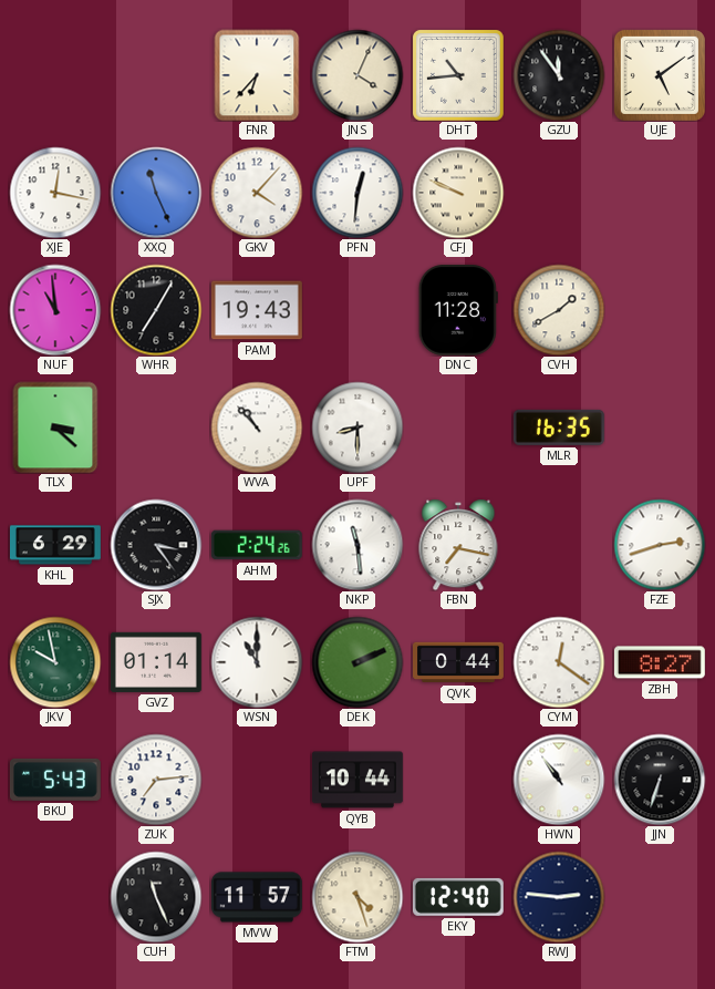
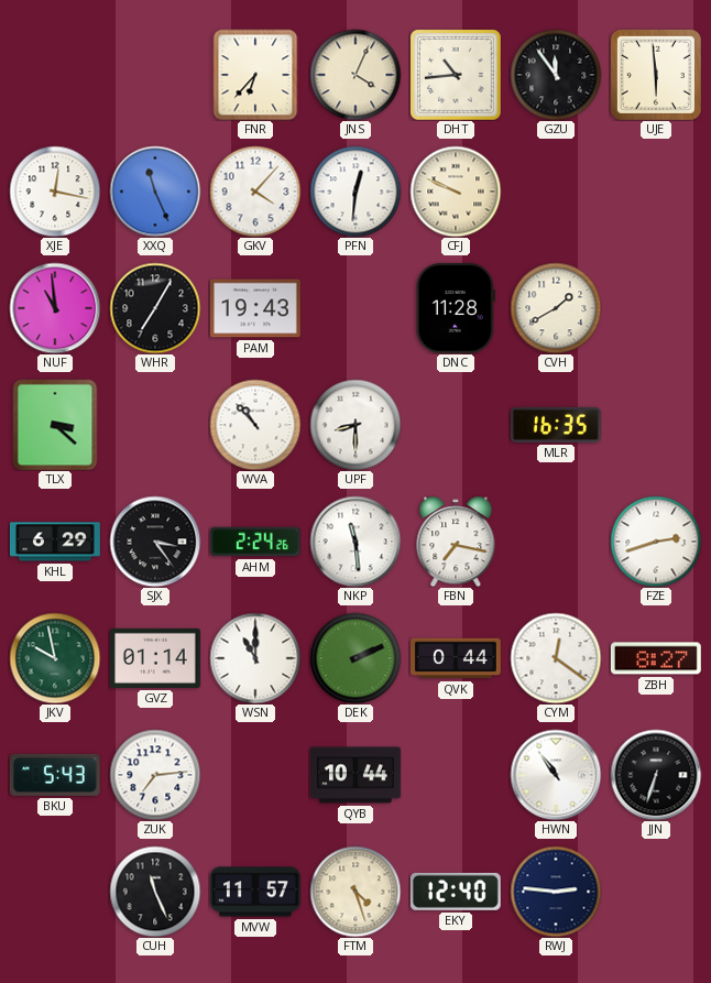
UJE: 5:09 -> 5:59
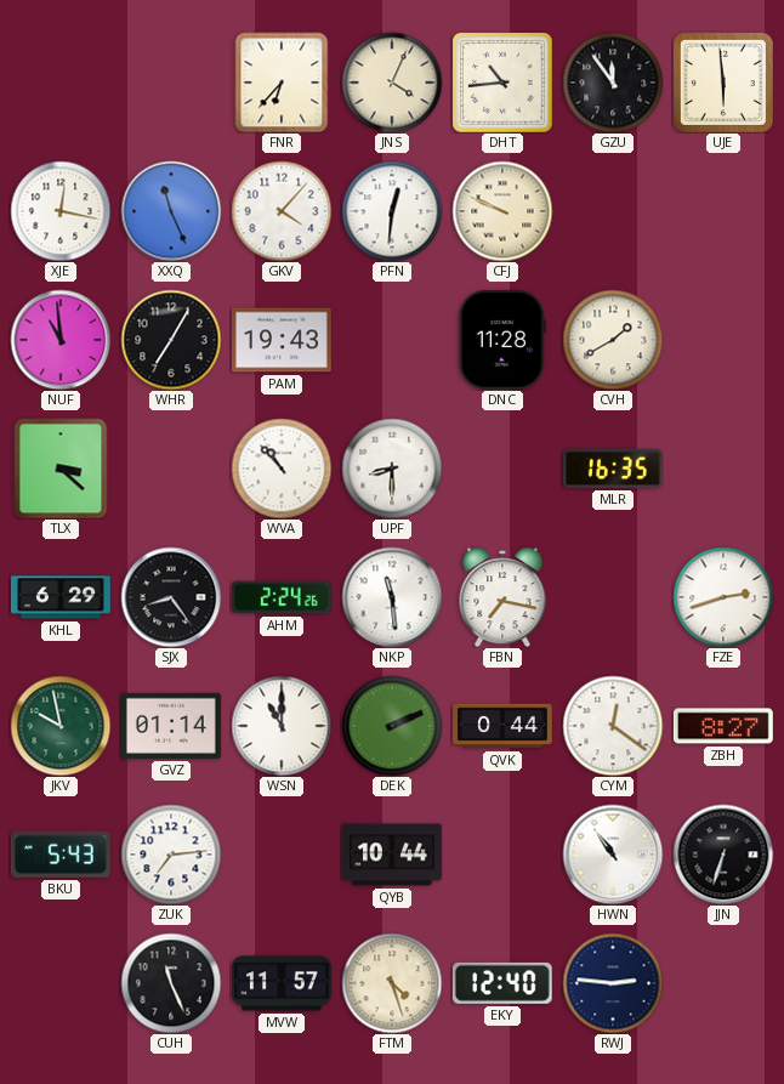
SJX: 3:24 -> 8:24
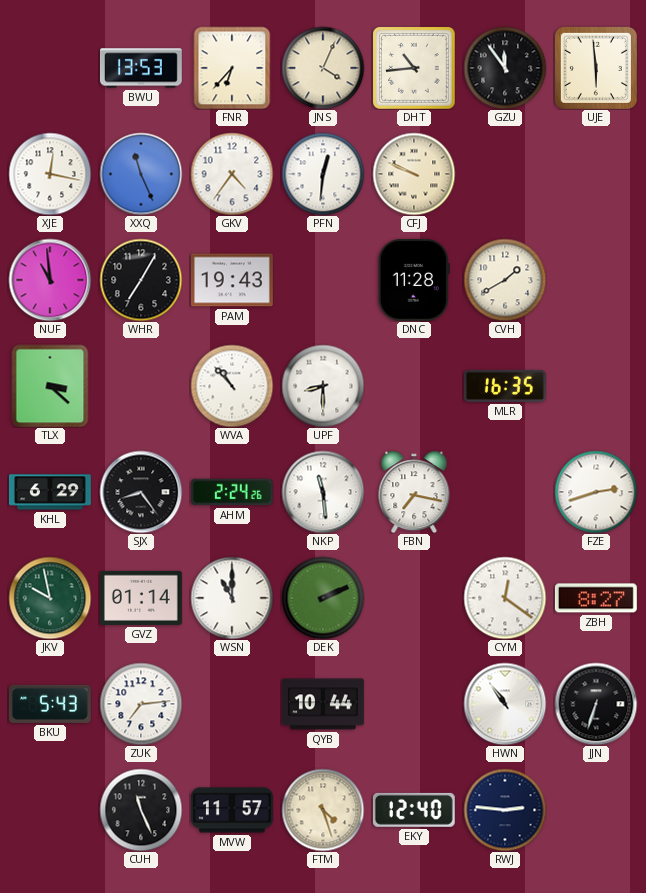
BWU: none -> 13:53
GKV: 4:07 -> 4:36
QVK: 0:44 -> none
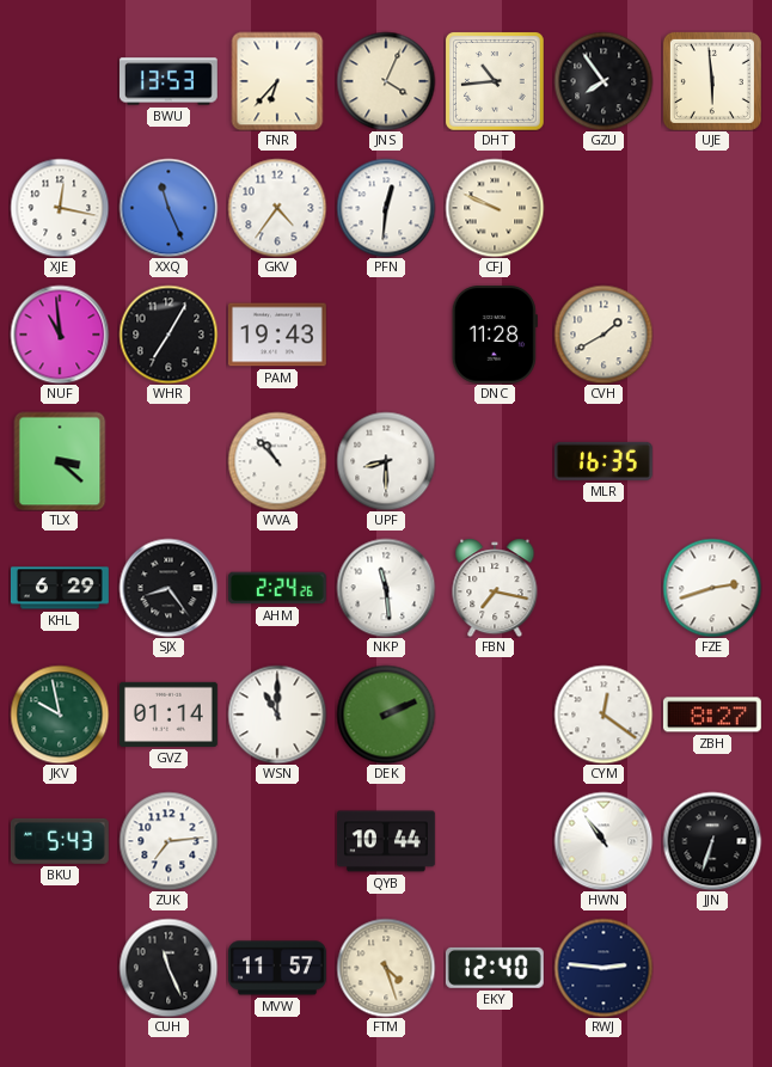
GZU: 11:54 -> 7:54
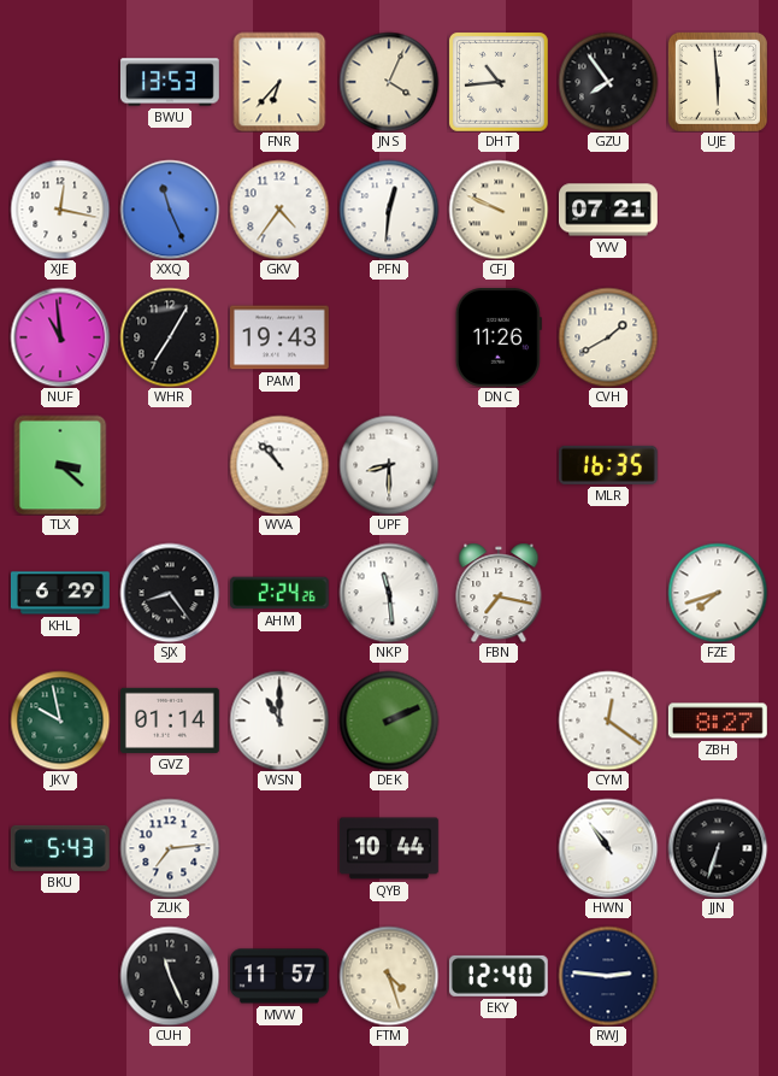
YVV: none -> 07:21
DNC: 11:28 -> 11:26
FZE: 2:42 -> 7:42
